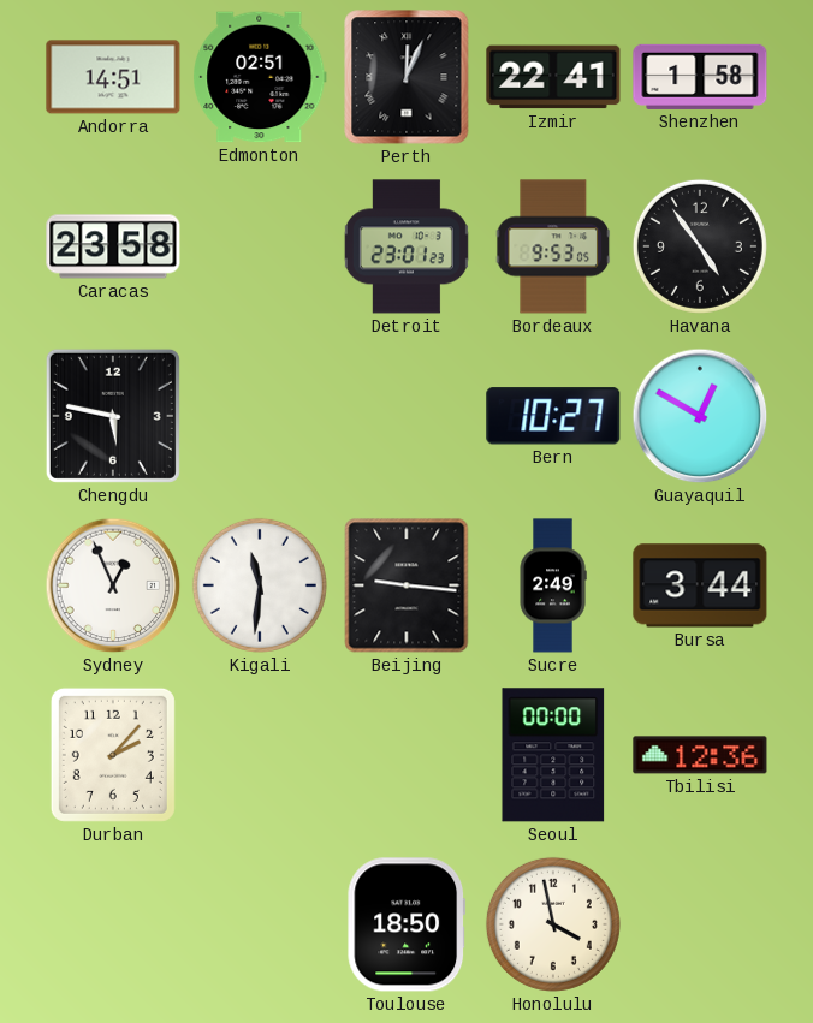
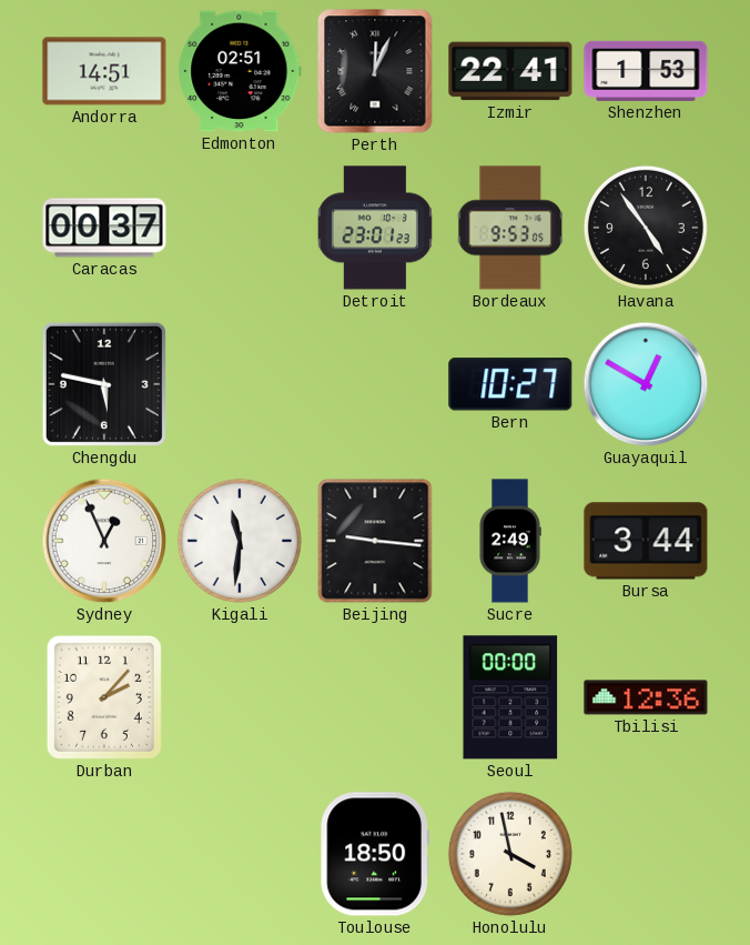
Shenzhen: 1:58 -> 1:53
Caracas: 23:58 -> 00:37
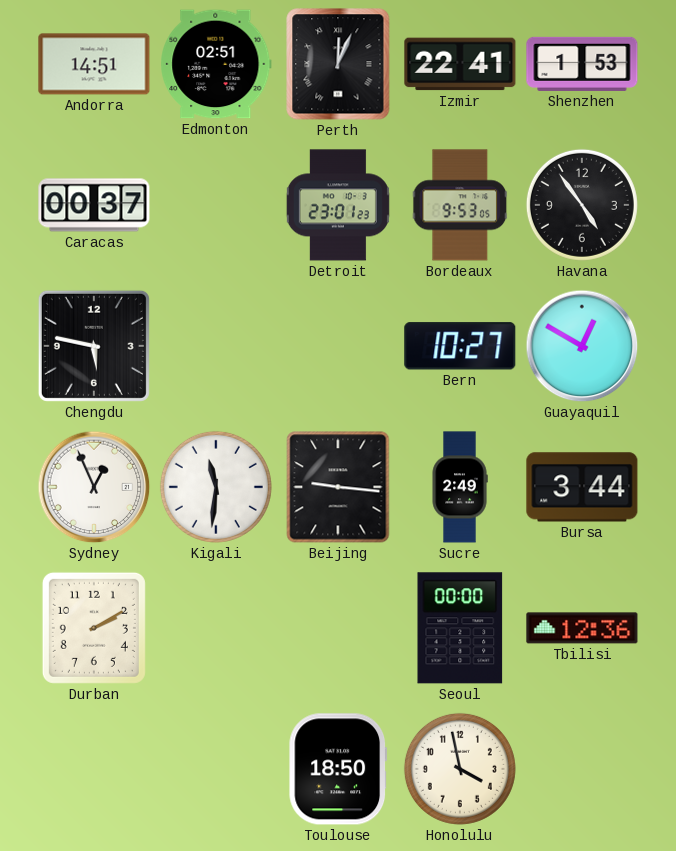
Durban: 2:07 -> 2:10
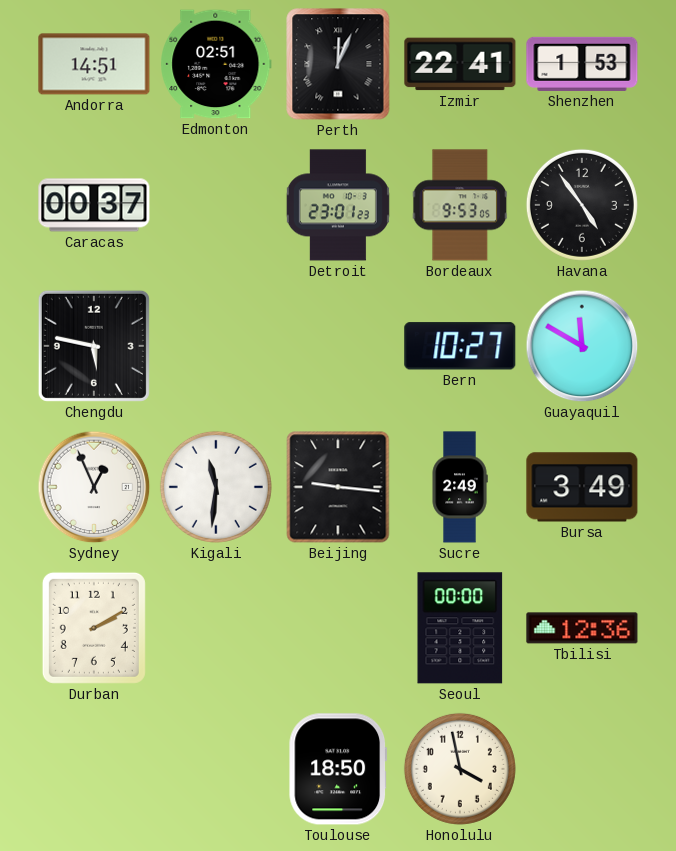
Guayaquil: 12:50 -> 11:50
Bursa: 3:44 -> 3:49
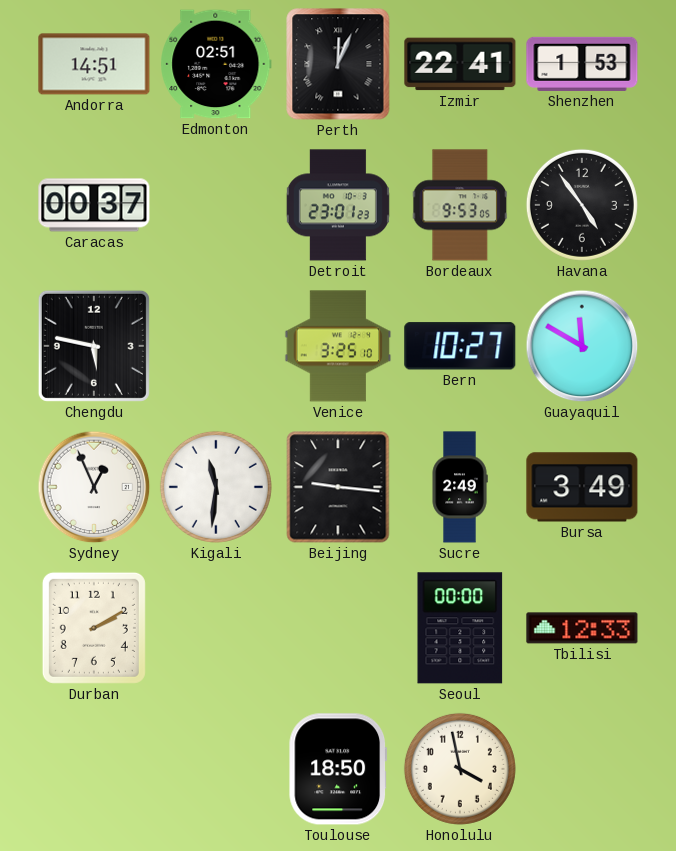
Venice: none -> 3:25
Tbilisi: 12:36 -> 12:33
